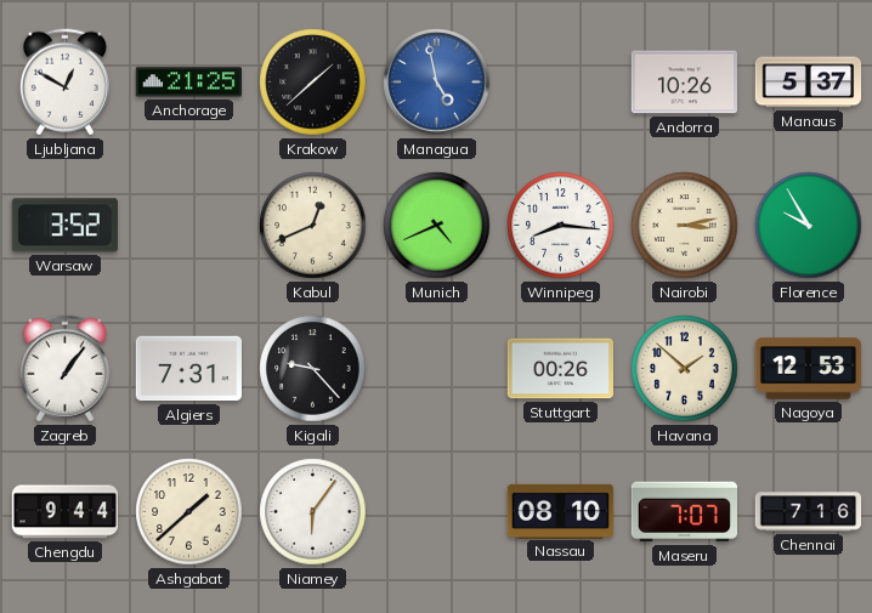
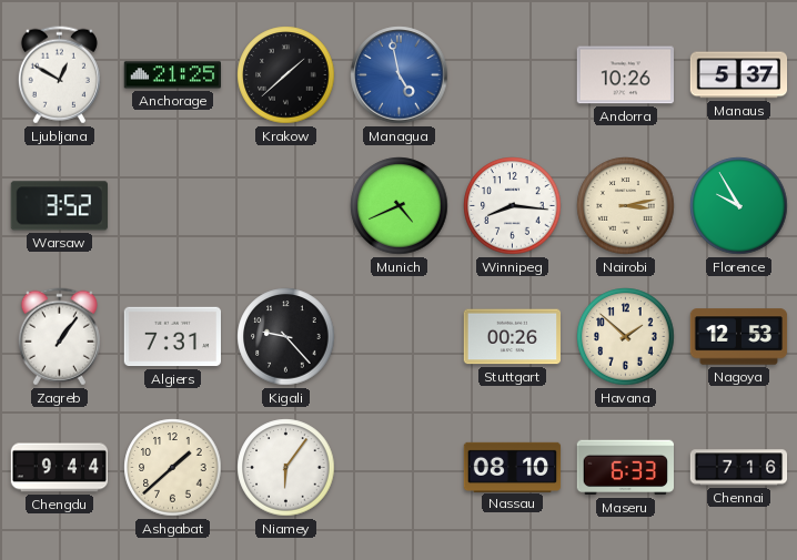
Kabul: 12:41 -> none
Maseru: 7:07 -> 6:33
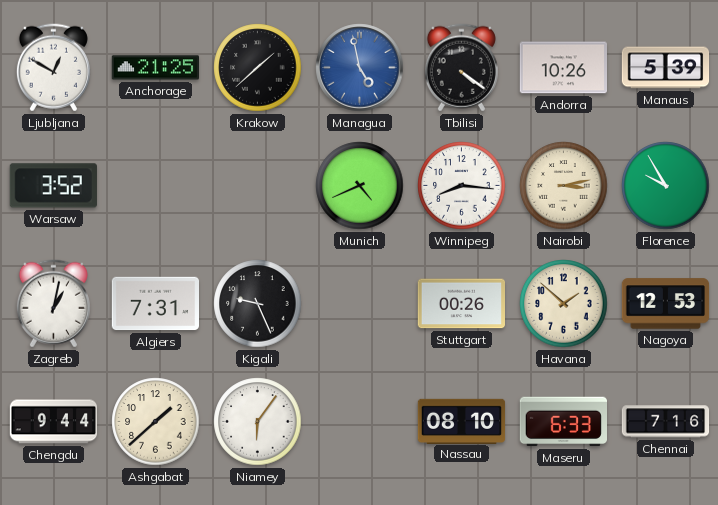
Tbilisi: none -> 4:21
Manaus: 5:37 -> 5:39
Zagreb: 1:06 -> 1:02
Kigali: 9:23 -> 9:26
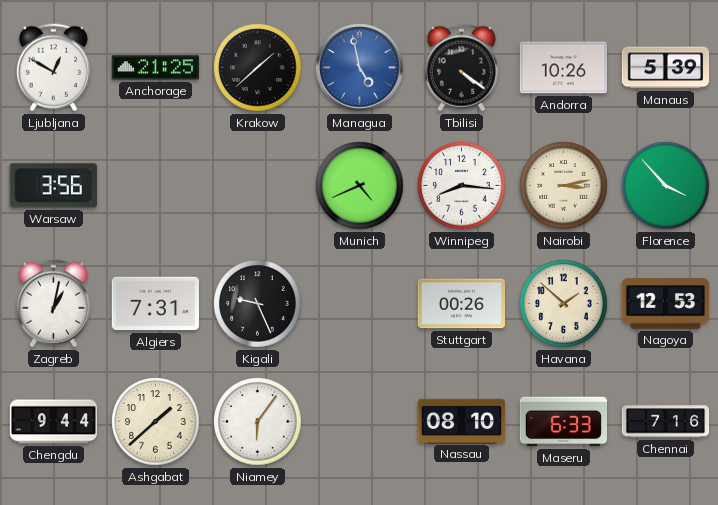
Warsaw: 3:52 -> 3:56
Florence: 9:55 -> 3:53
